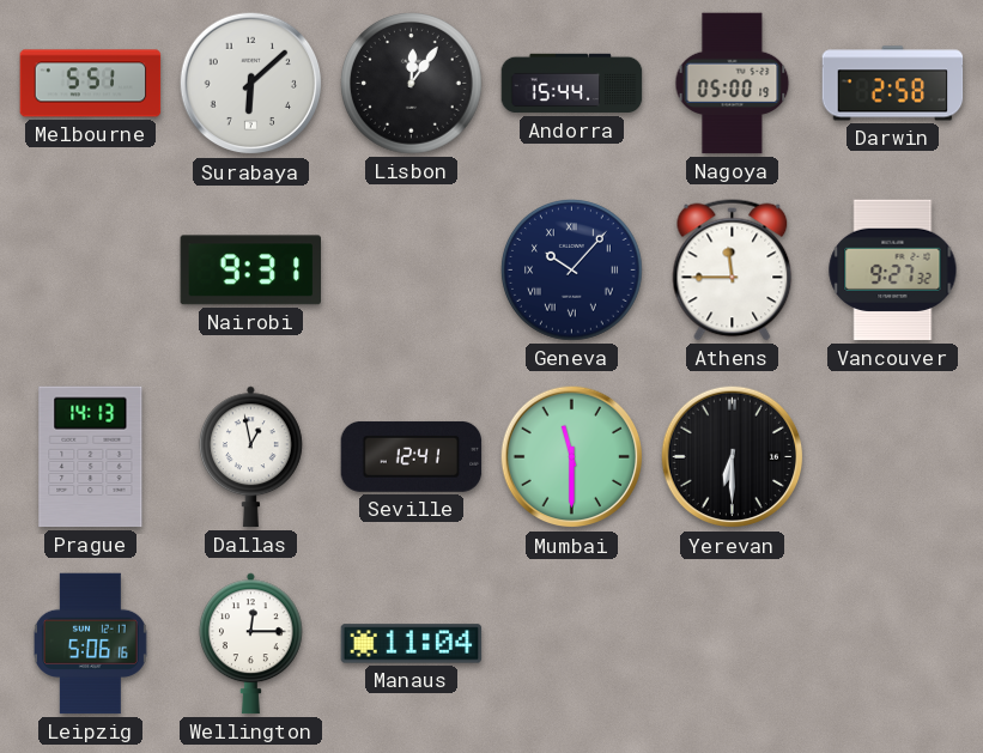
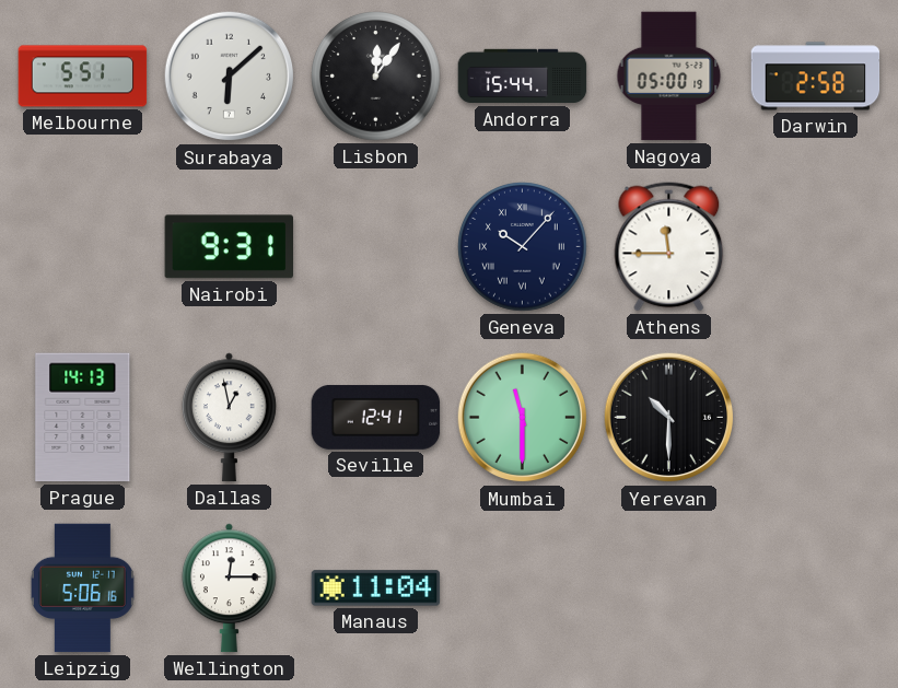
Vancouver: 9:27 -> none
Yerevan: 6:30 -> 10:30
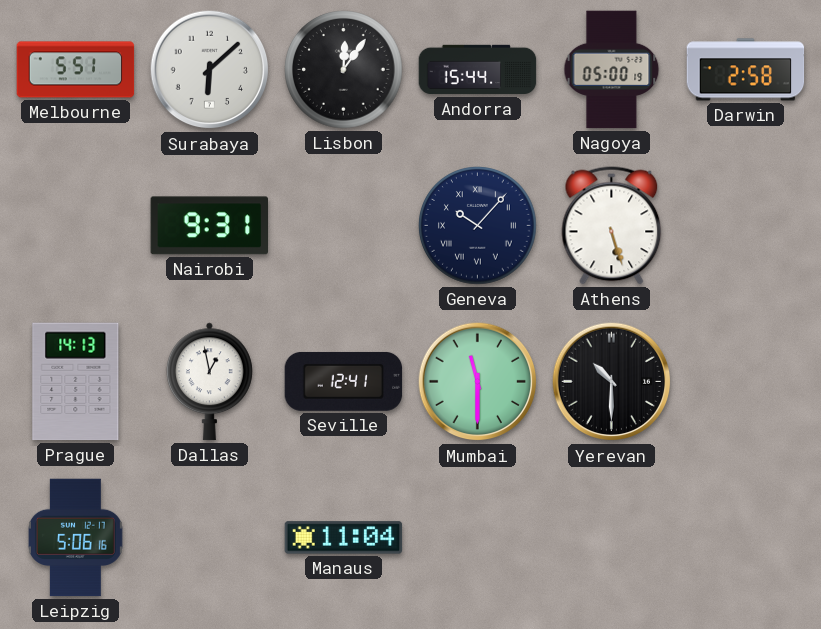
Athens: 11:45 -> 5:27
Wellington: 12:15 -> none
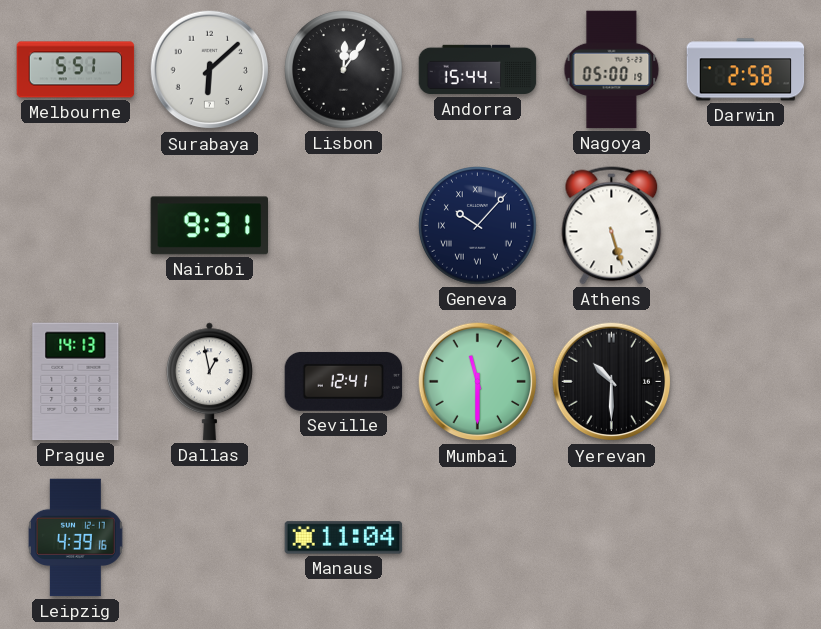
Leipzig: 5:06 -> 4:39
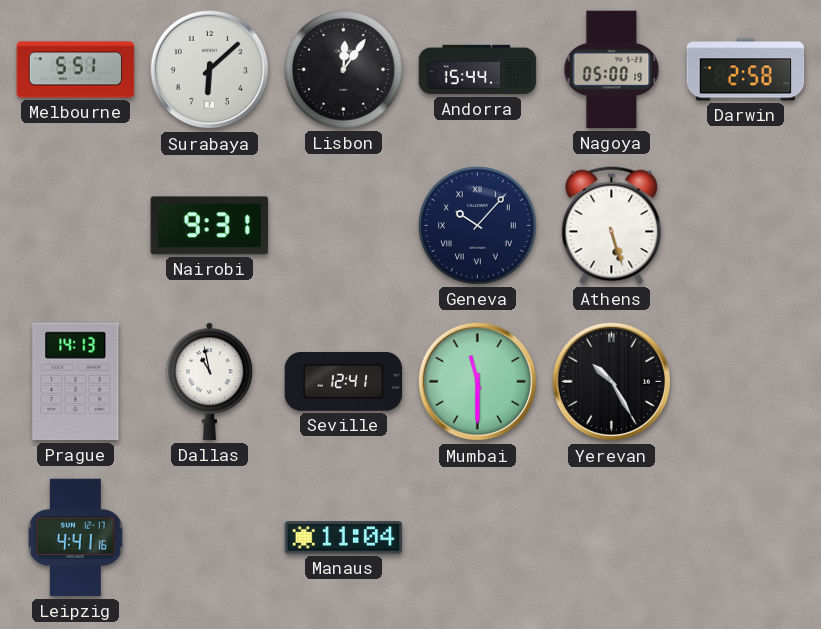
Dallas: 12:58 -> 10:58
Yerevan: 10:30 -> 10:25
Leipzig: 4:39 -> 4:41
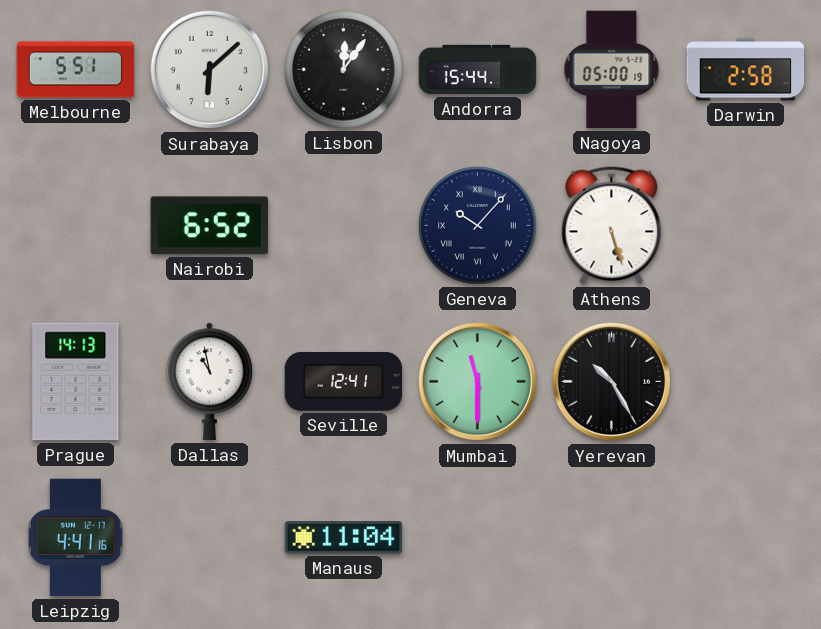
Nairobi: 9:31 -> 6:52
